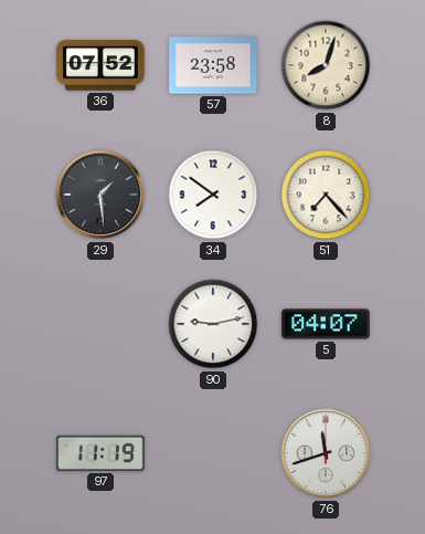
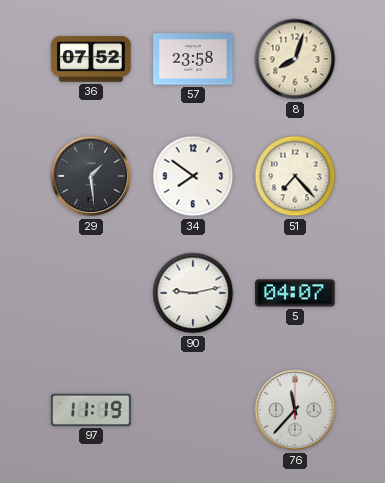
76: 11:42 -> 11:37
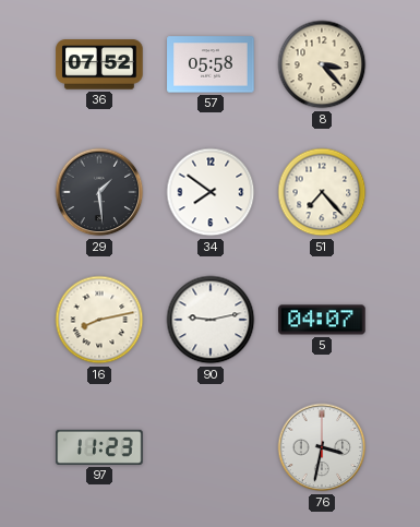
57: 23:58 -> 05:58
8: 8:03 -> 3:23
16: none -> 8:13
97: 11:19 -> 11:23
76: 11:37 -> 3:32
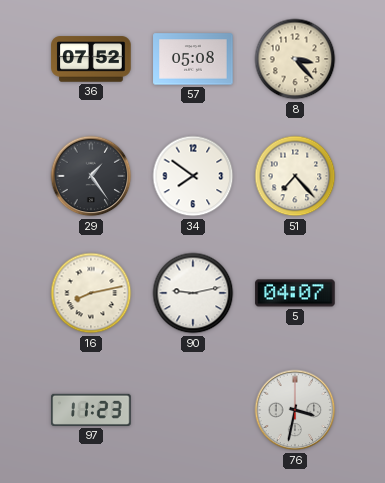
57: 05:58 -> 05:08
29: 1:29 -> 1:24
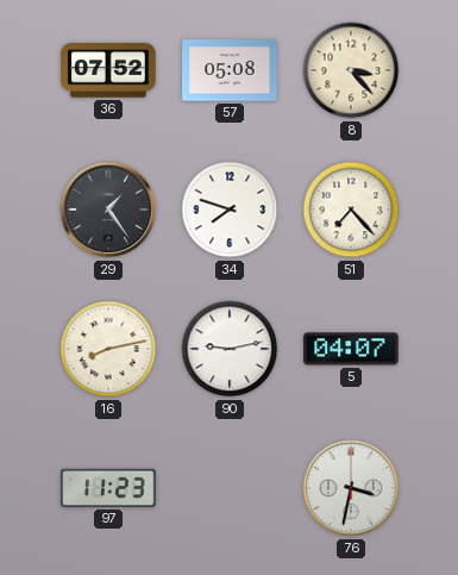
34: 7:51 -> 7:48
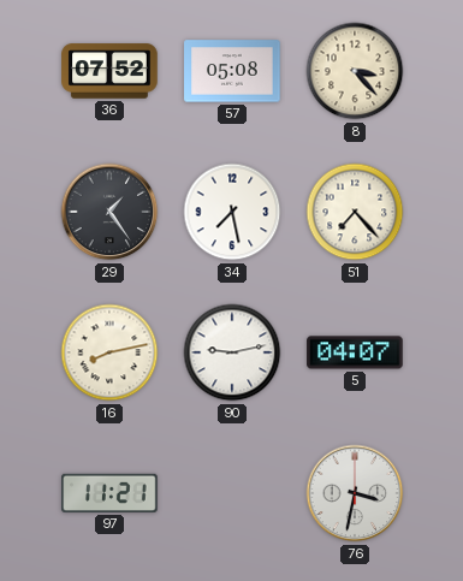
34: 7:48 -> 7:28
97: 11:23 -> 11:21
